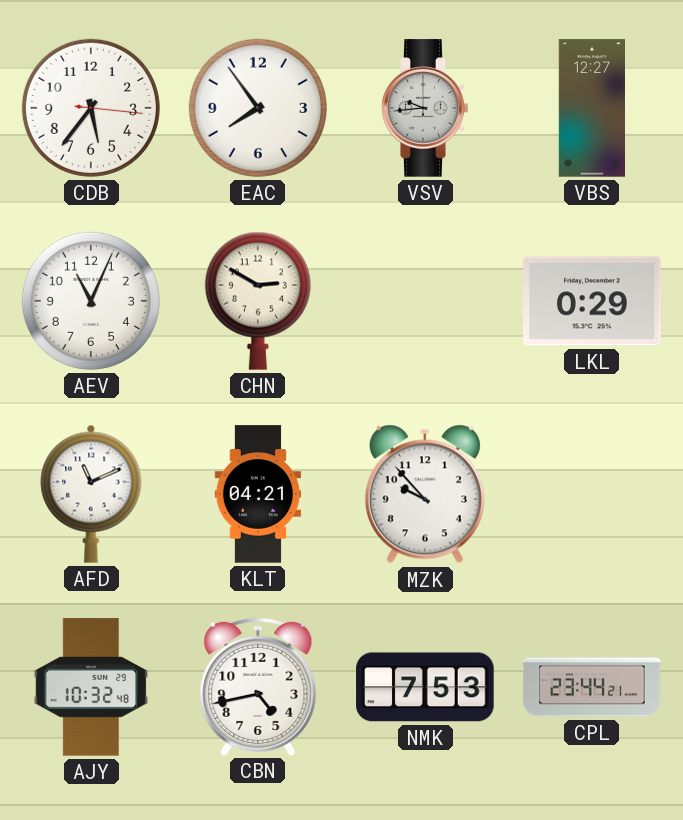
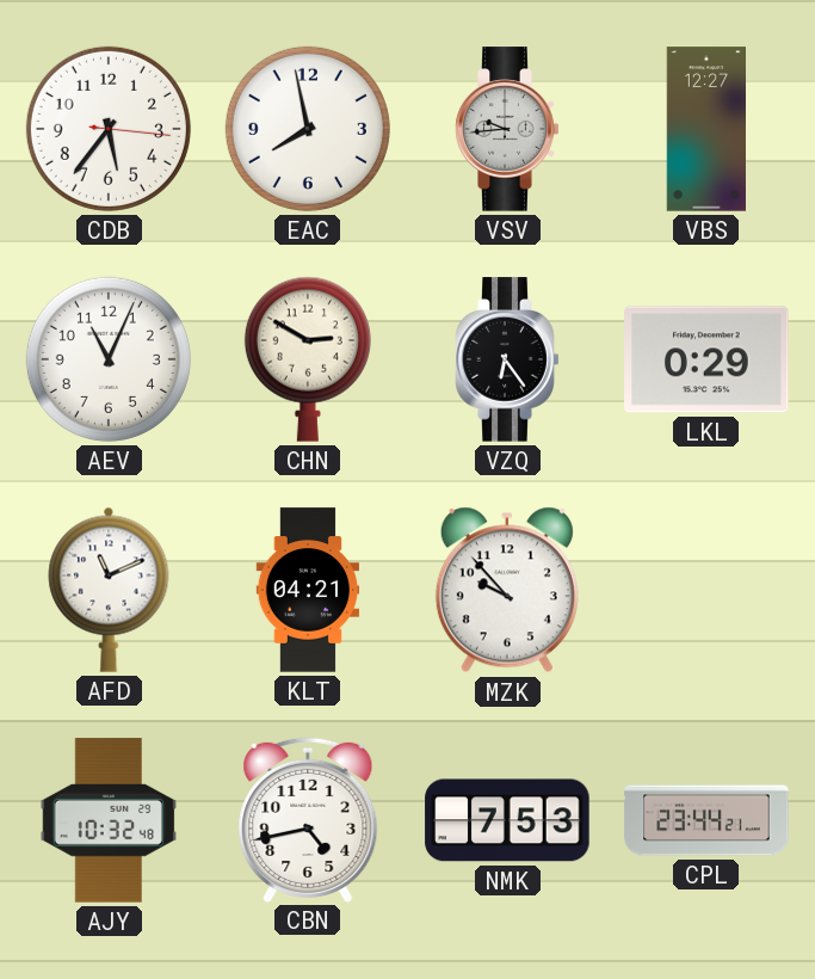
EAC: 7:54 -> 7:58
VZQ: none -> 6:24
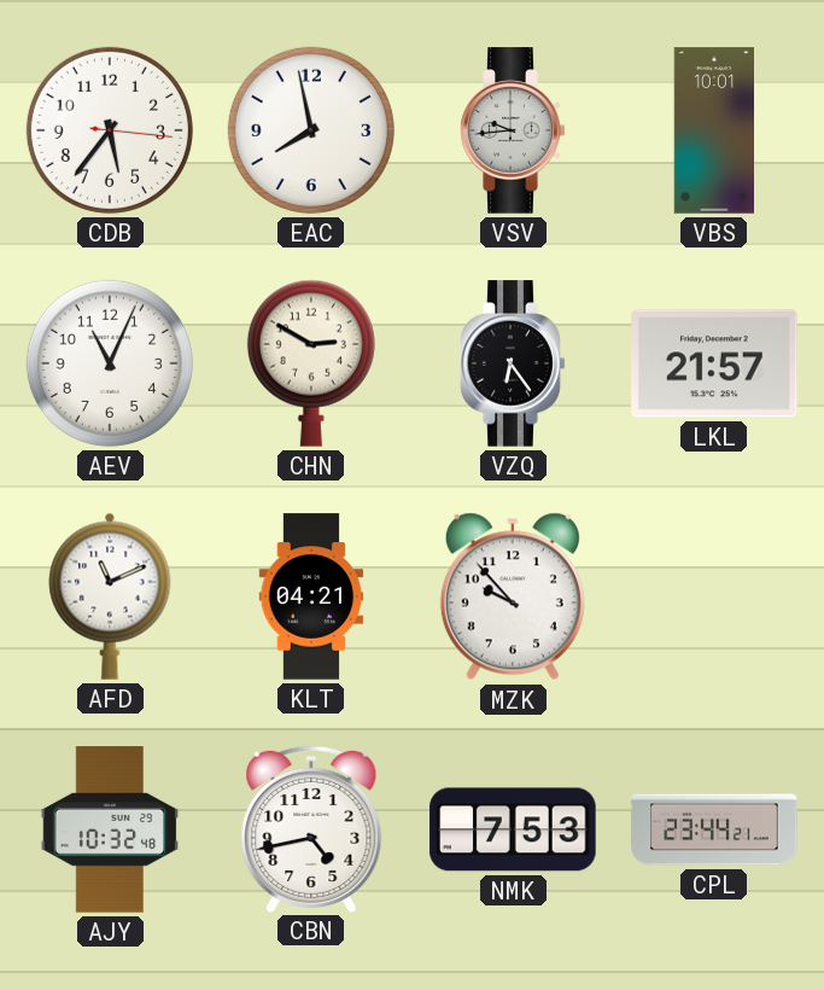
VBS: 12:27 -> 10:01
LKL: 0:29 -> 21:57
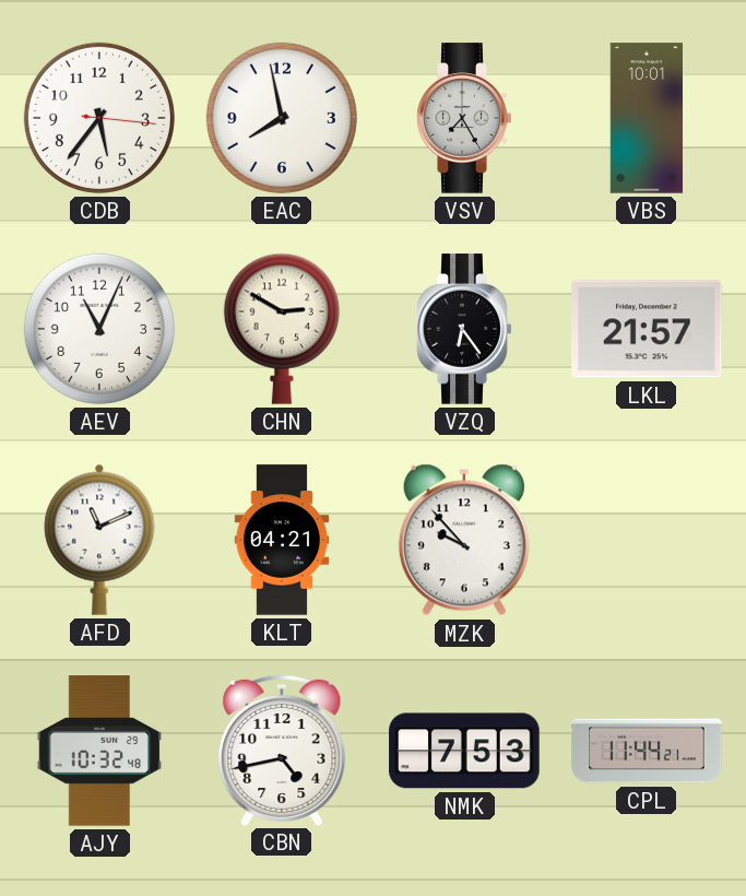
VSV: 9:44 -> 7:25
CPL: 23:44 -> 11:44
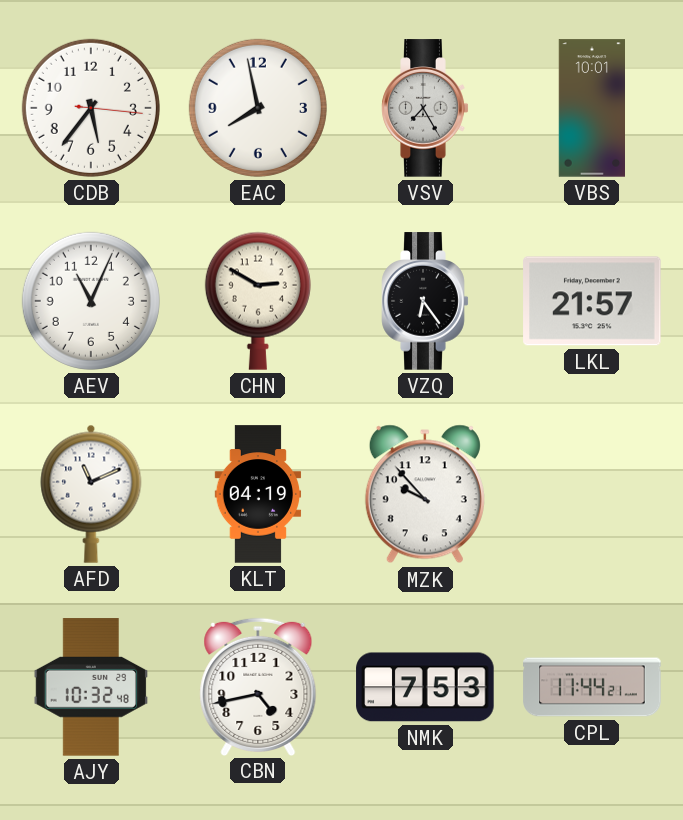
KLT: 04:21 -> 04:19
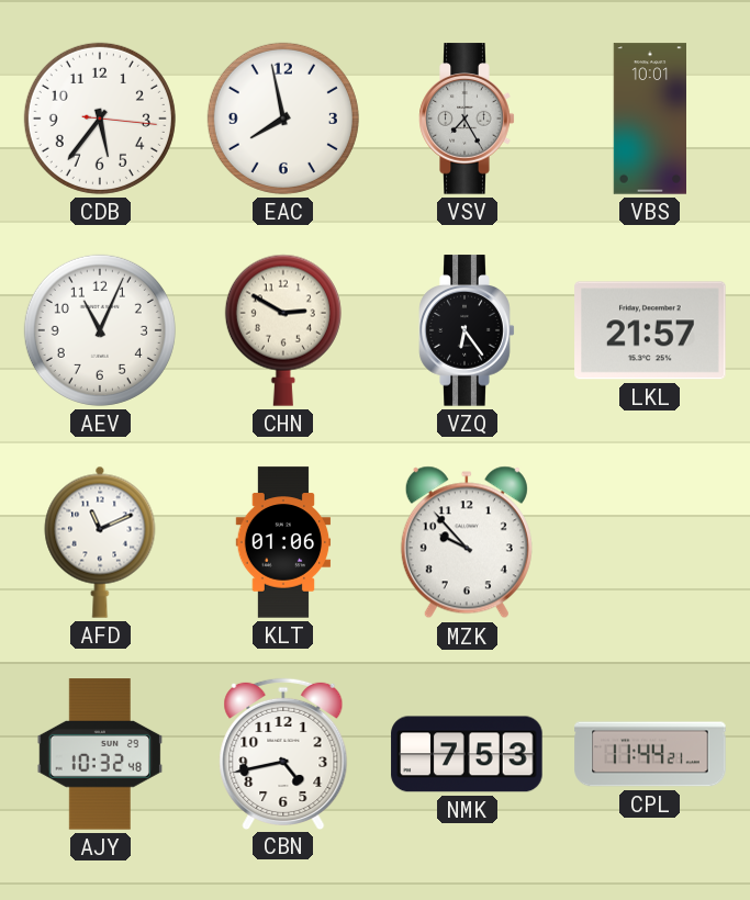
KLT: 04:19 -> 01:06
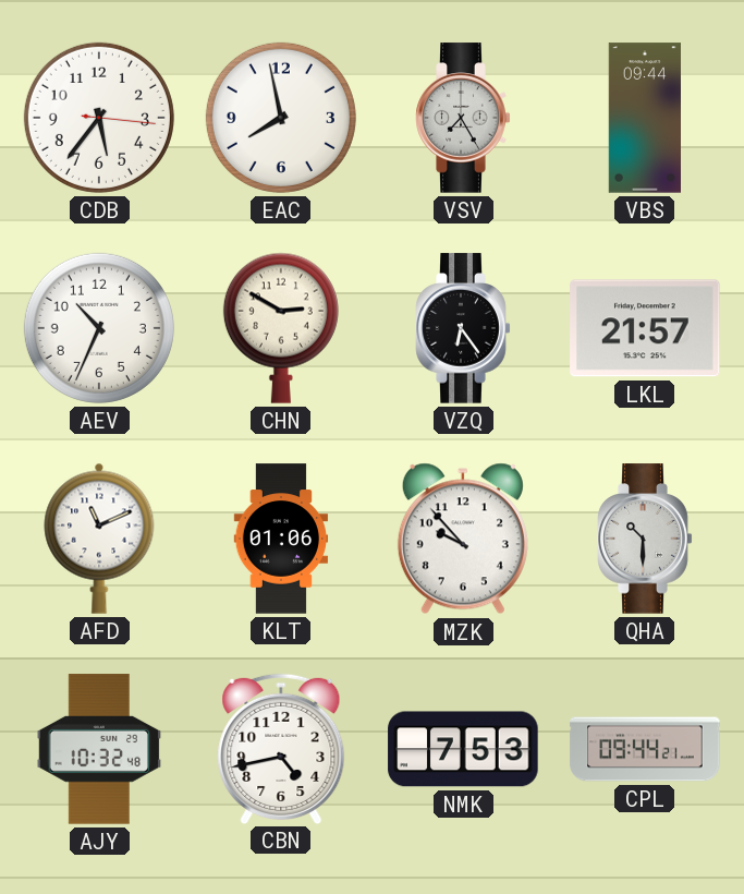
VBS: 10:01 -> 09:44
AEV: 11:04 -> 10:34
QHA: none -> 10:30
CPL: 11:44 -> 09:44
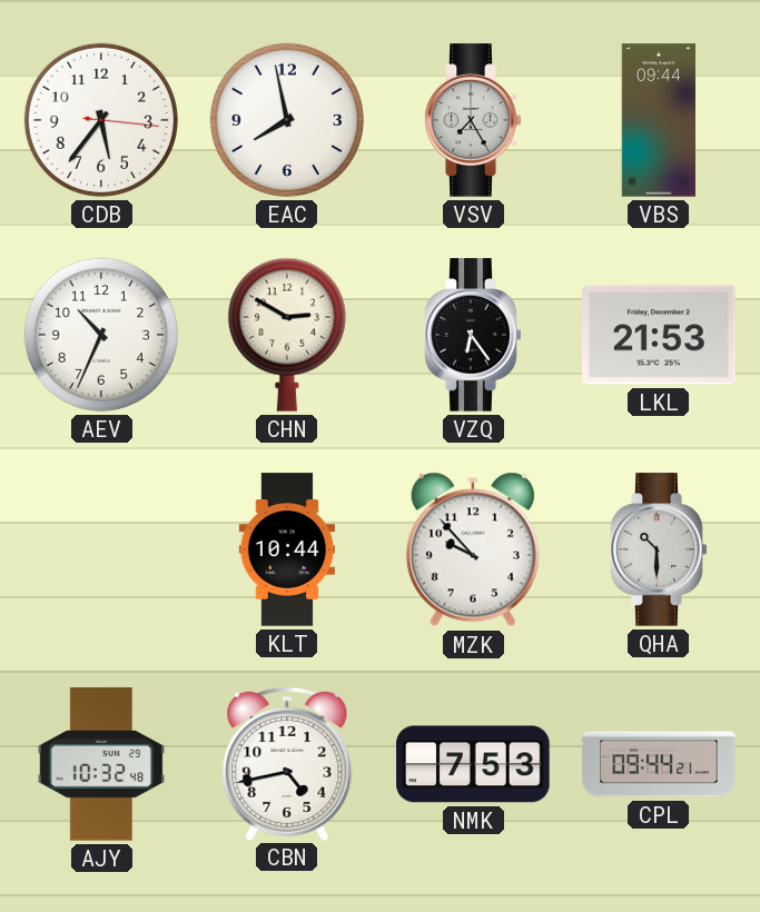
LKL: 21:57 -> 21:53
AFD: 11:11 -> none
KLT: 01:06 -> 10:44
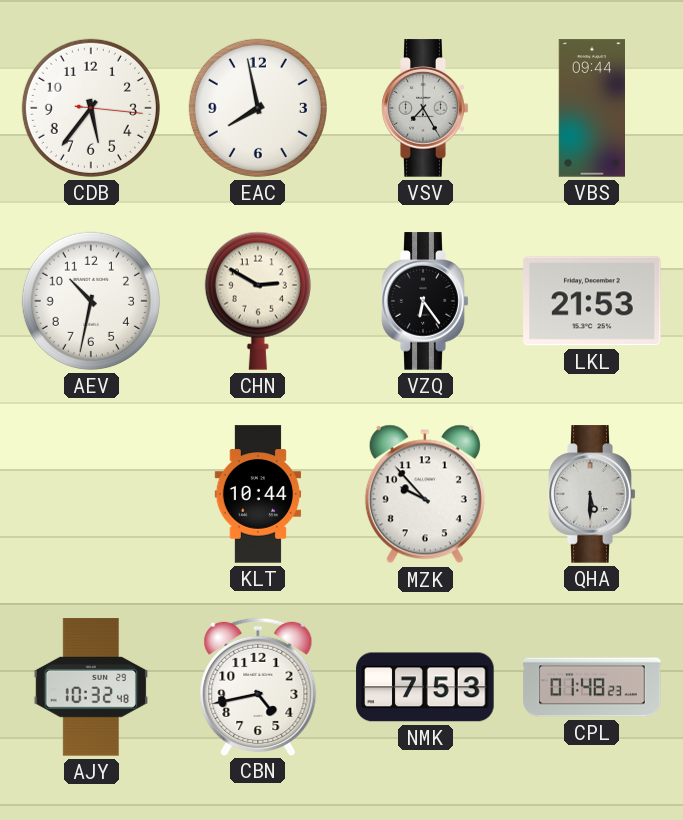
AEV: 10:34 -> 10:32
QHA: 10:30 -> 5:30
CPL: 09:44 -> 01:48
